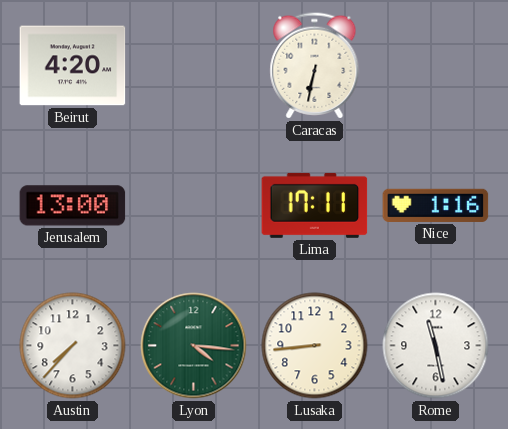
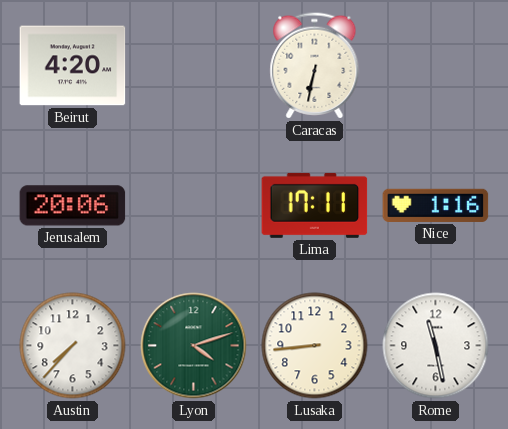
Jerusalem: 13:00 -> 20:06
Lyon: 4:16 -> 4:12
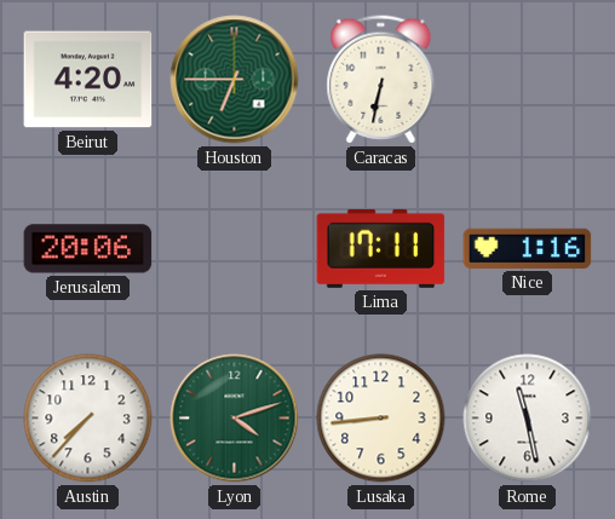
Houston: none -> 6:45
